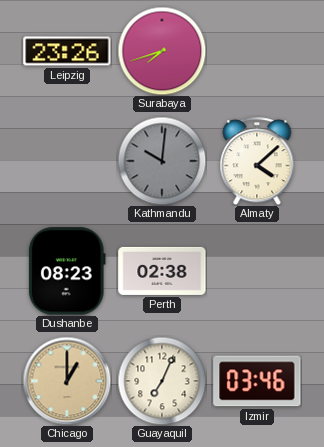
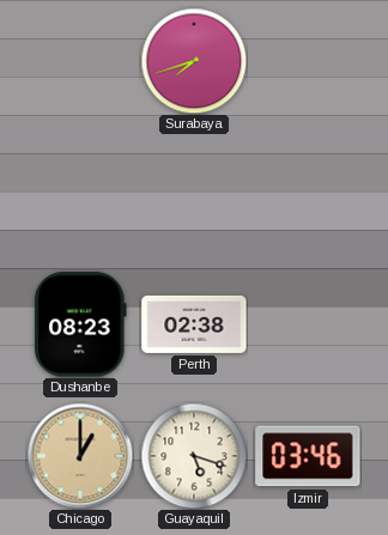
Leipzig: 23:26 -> none
Kathmandu: 10:01 -> none
Almaty: 4:08 -> none
Guayaquil: 7:04 -> 5:18
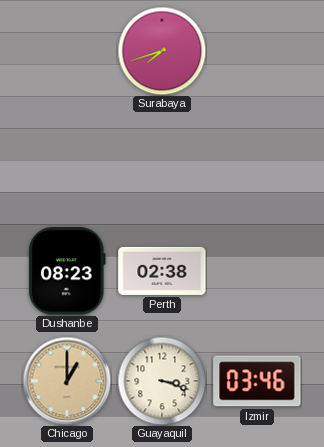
Guayaquil: 5:18 -> 3:18
